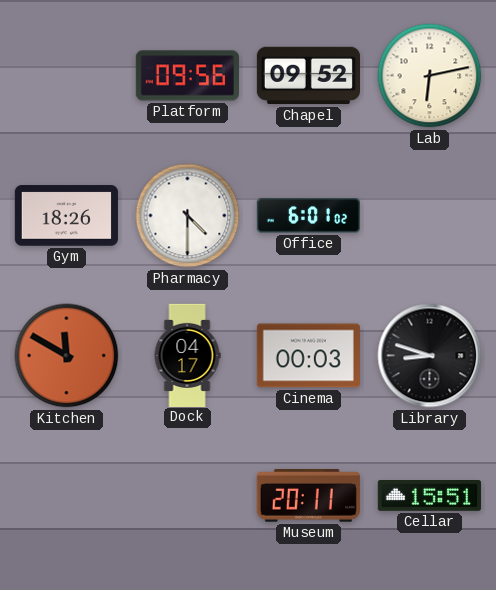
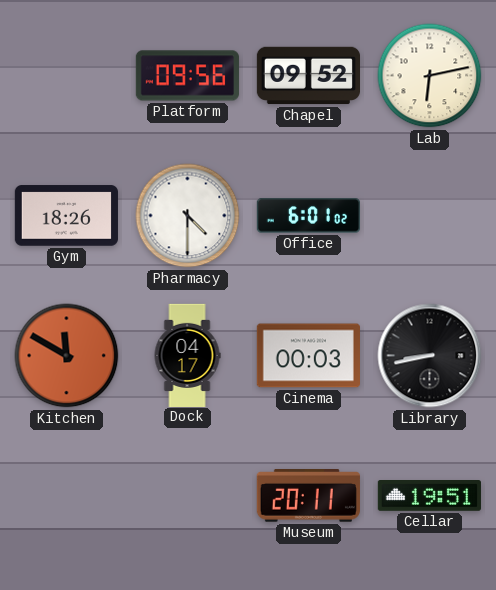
Library: 8:48 -> 8:43
Cellar: 15:51 -> 19:51
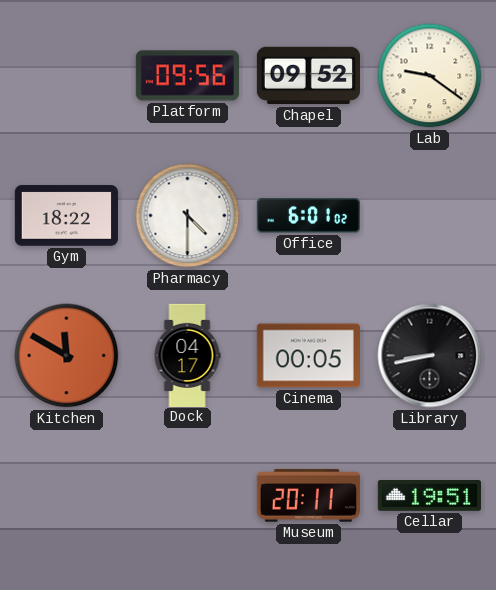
Lab: 6:13 -> 9:21
Gym: 18:26 -> 18:22
Cinema: 00:03 -> 00:05
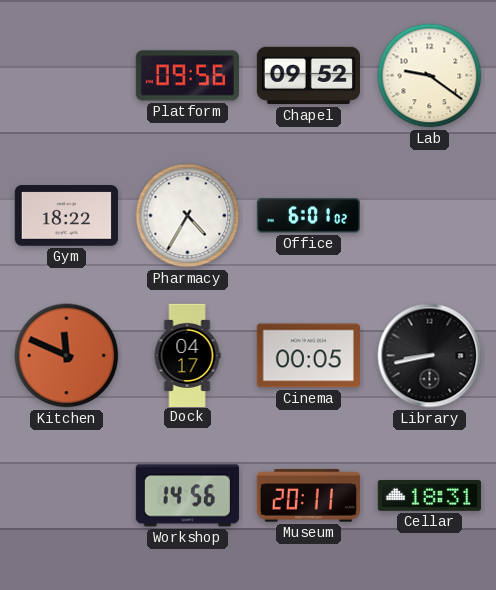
Pharmacy: 4:30 -> 4:35
Kitchen: 11:50 -> 11:49
Workshop: none -> 14:56
Cellar: 19:51 -> 18:31
